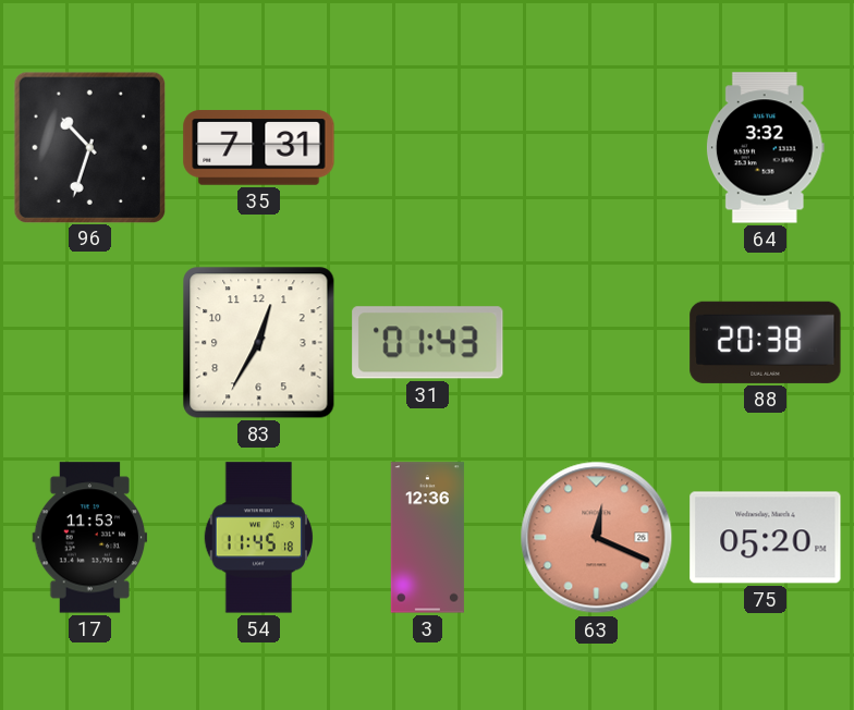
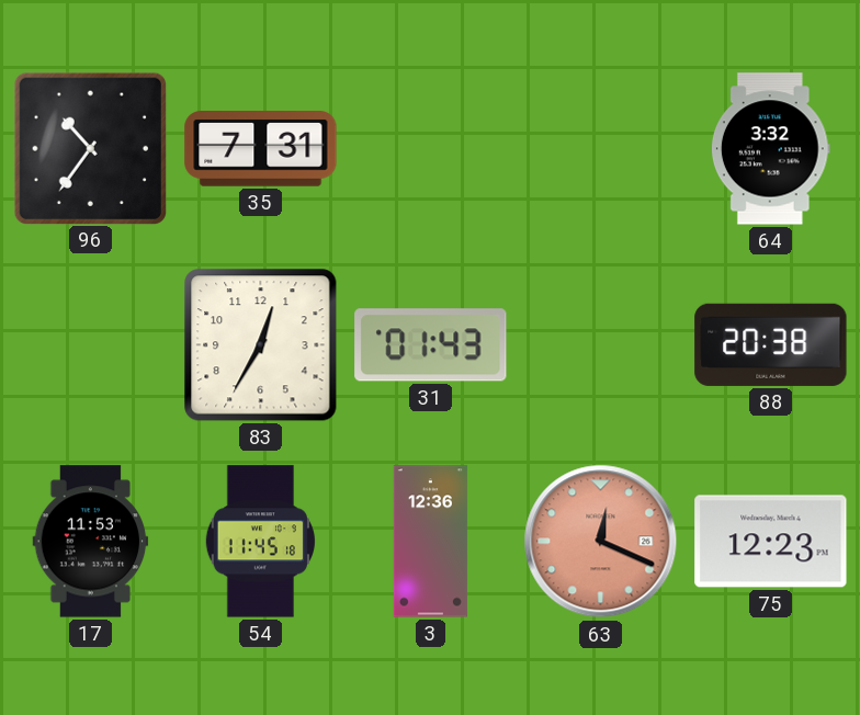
96: 10:33 -> 10:36
75: 05:20 -> 12:23
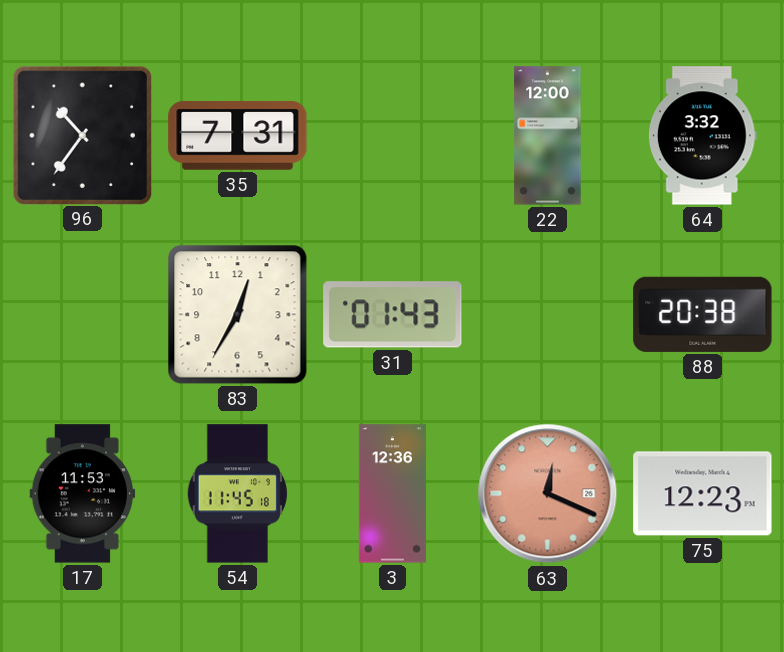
22: none -> 12:00
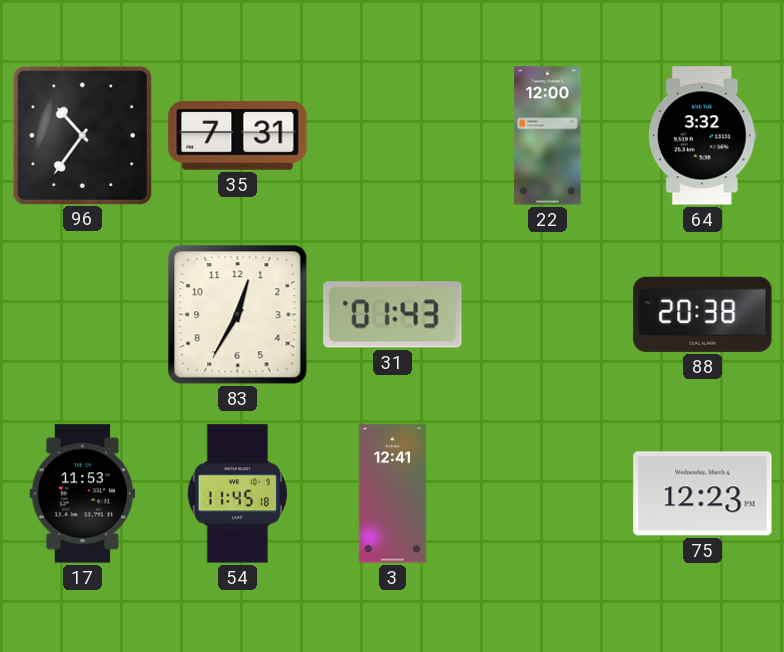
3: 12:36 -> 12:41
63: 12:19 -> none
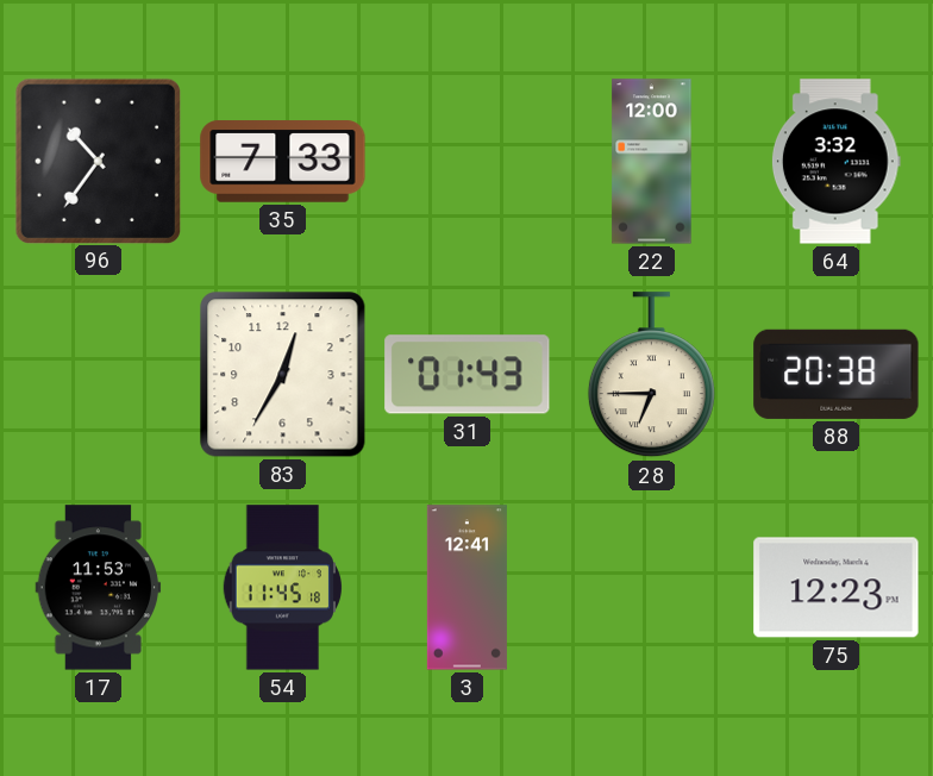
35: 7:31 -> 7:33
28: none -> 6:45
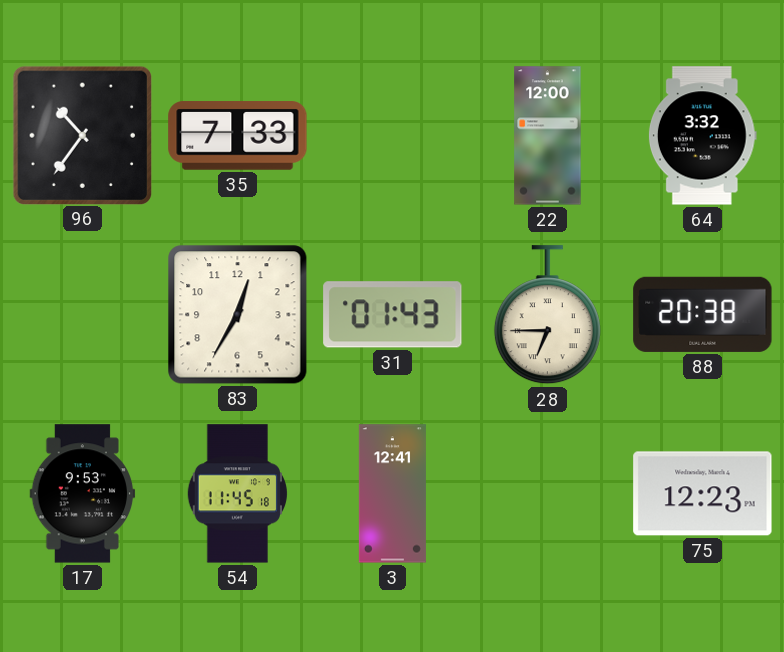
17: 11:53 -> 9:53
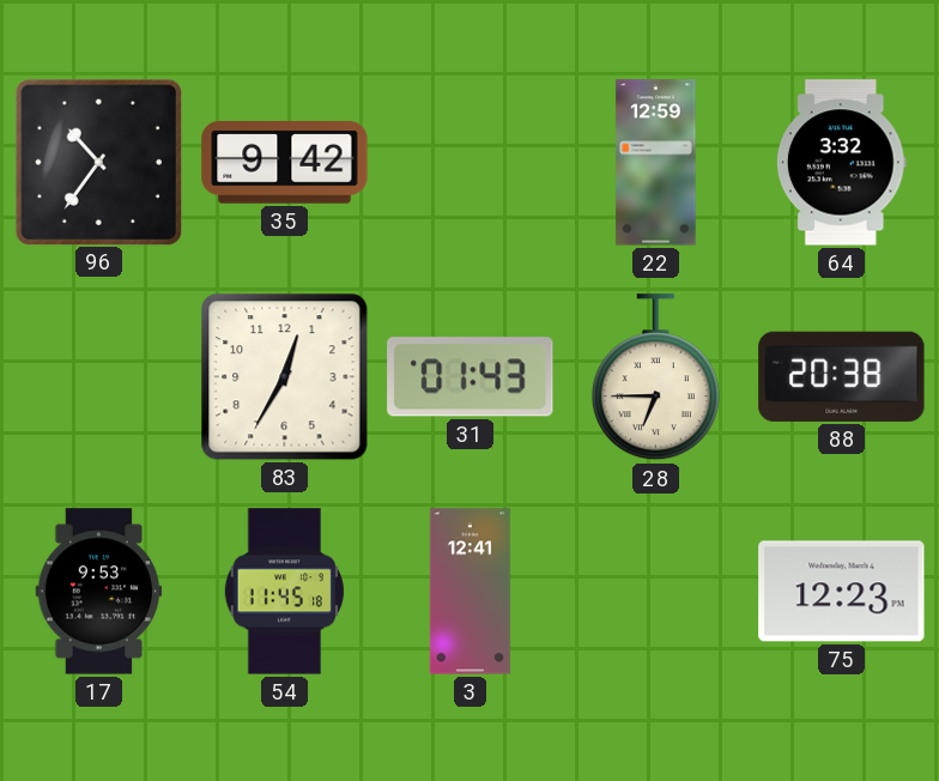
35: 7:33 -> 9:42
22: 12:00 -> 12:59
